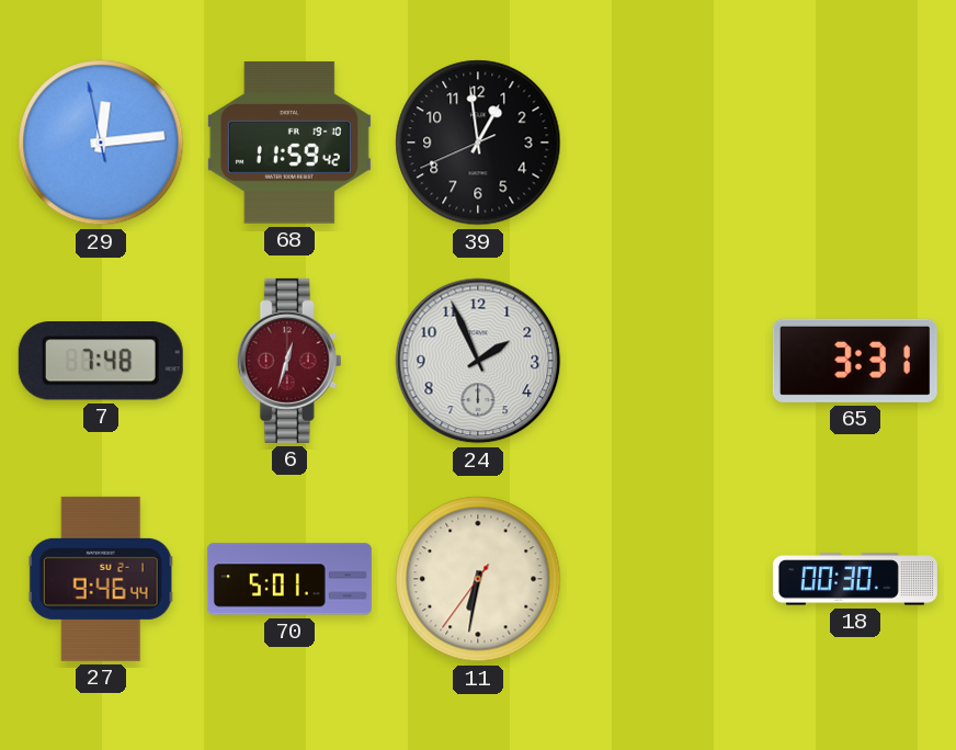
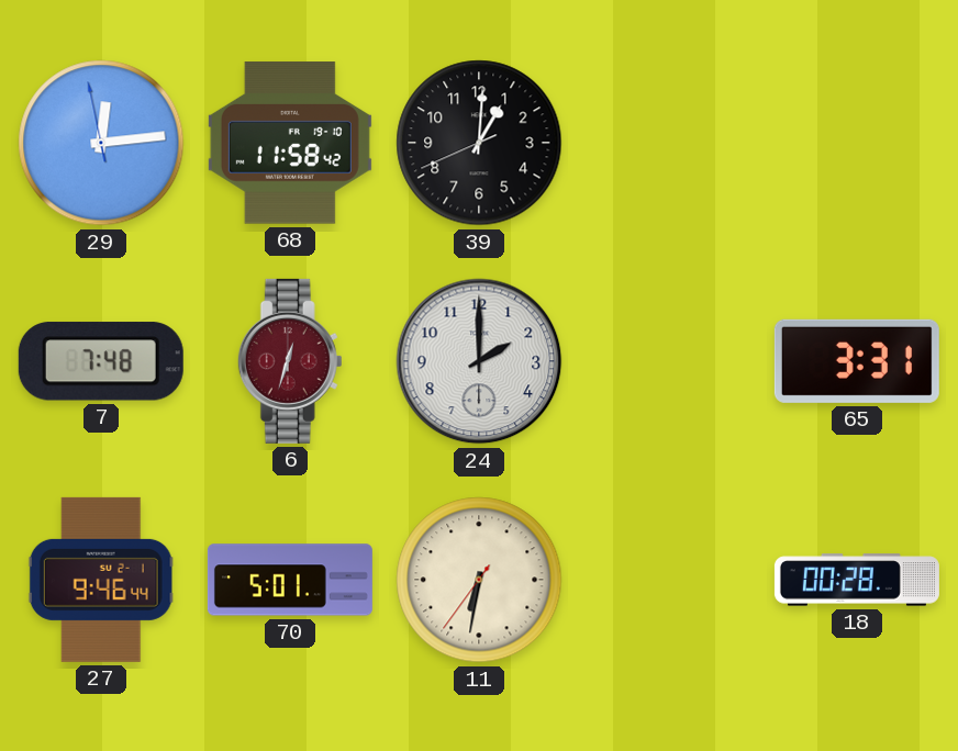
68: 11:59 -> 11:58
39: 12:58 -> 1:00
24: 1:56 -> 2:00
18: 00:30 -> 00:28
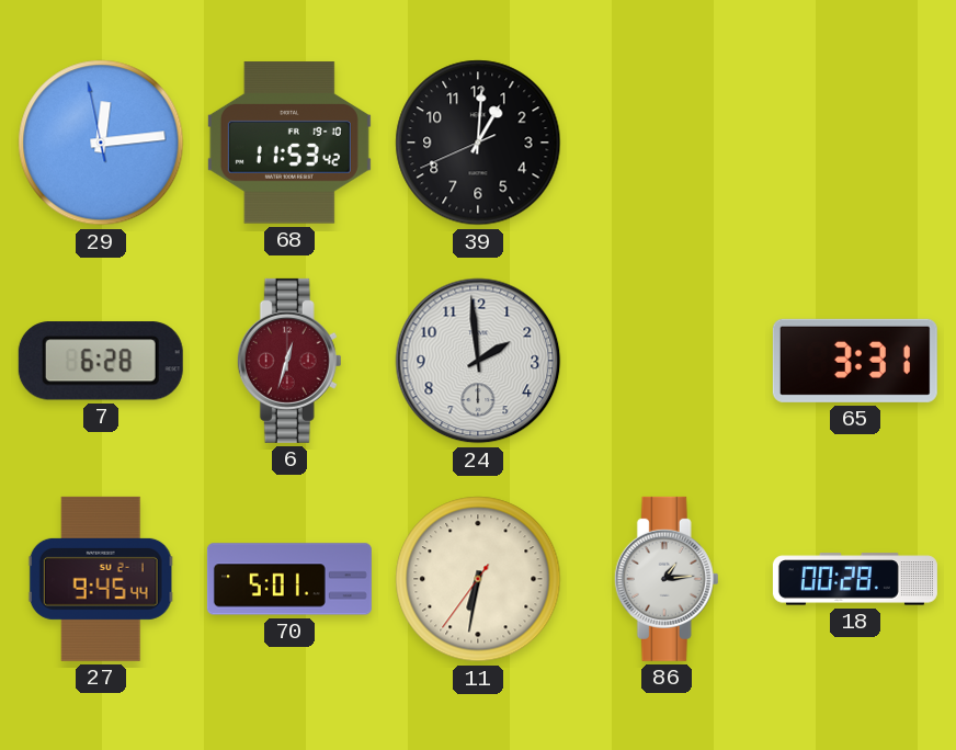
68: 11:58 -> 11:53
7: 7:48 -> 6:28
24: 2:00 -> 1:59
27: 9:46 -> 9:45
86: none -> 1:14
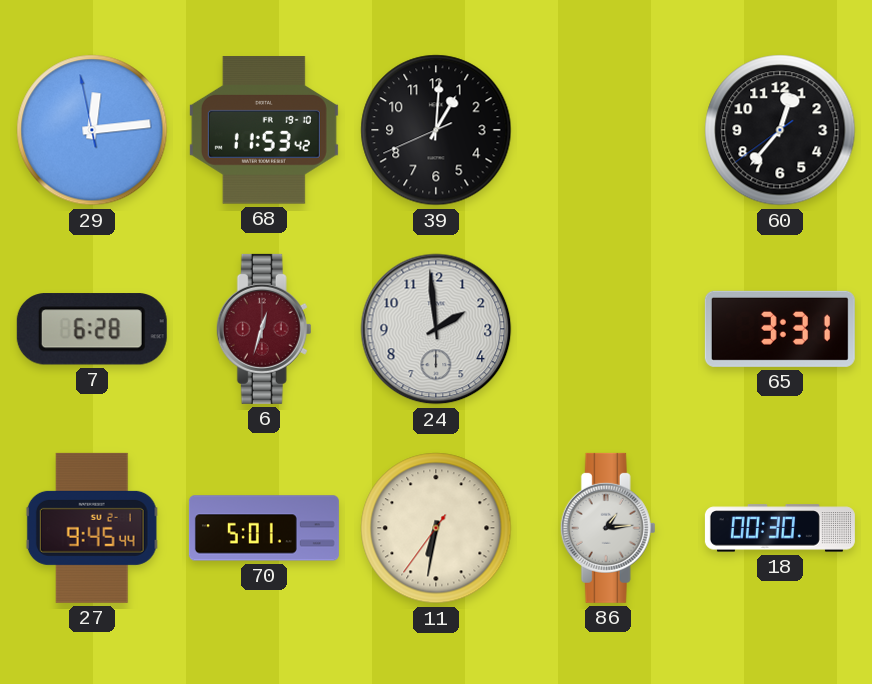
60: none -> 12:36
18: 00:28 -> 00:30
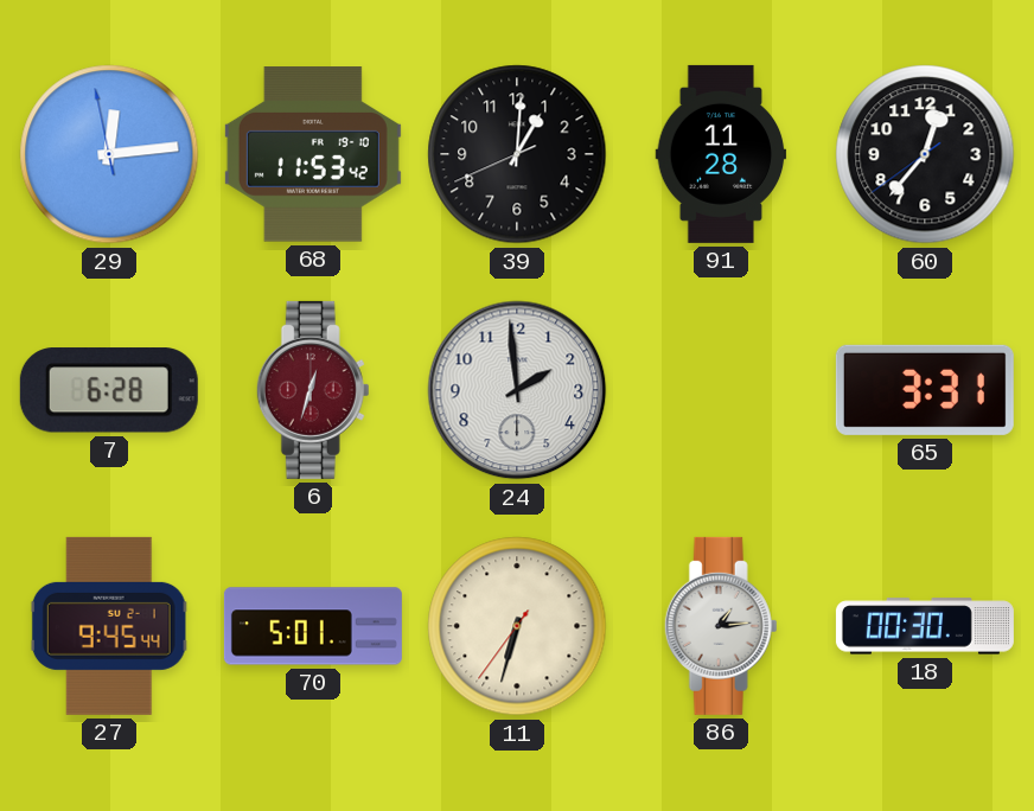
91: none -> 11:28
11: 6:31 -> 6:32
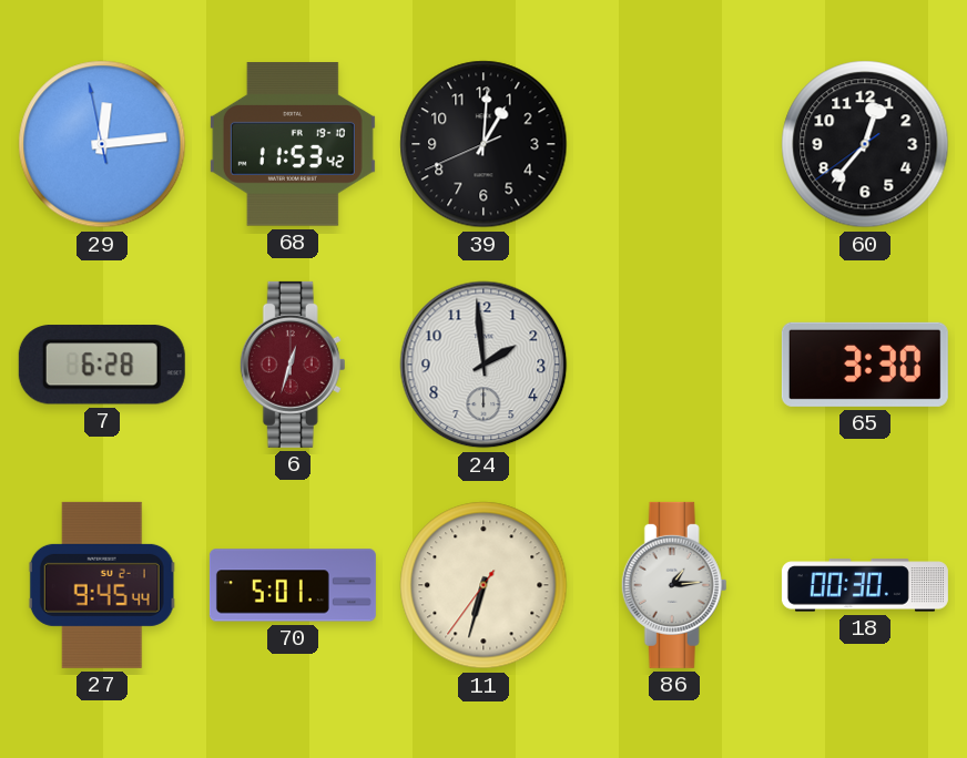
91: 11:28 -> none
65: 3:31 -> 3:30
